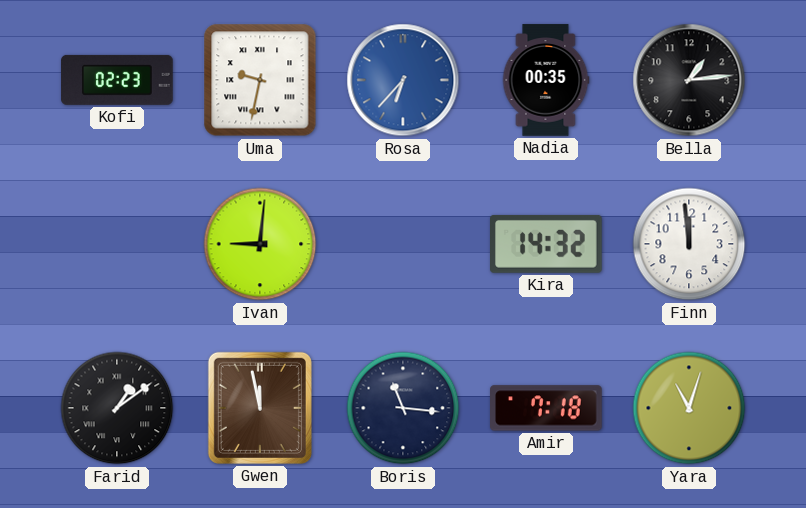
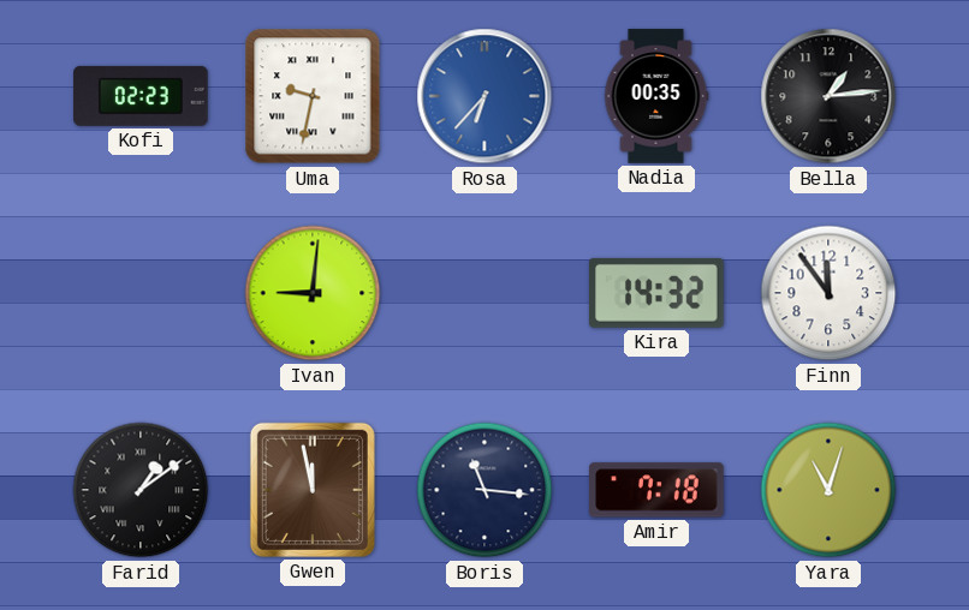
Finn: 11:59 -> 11:54
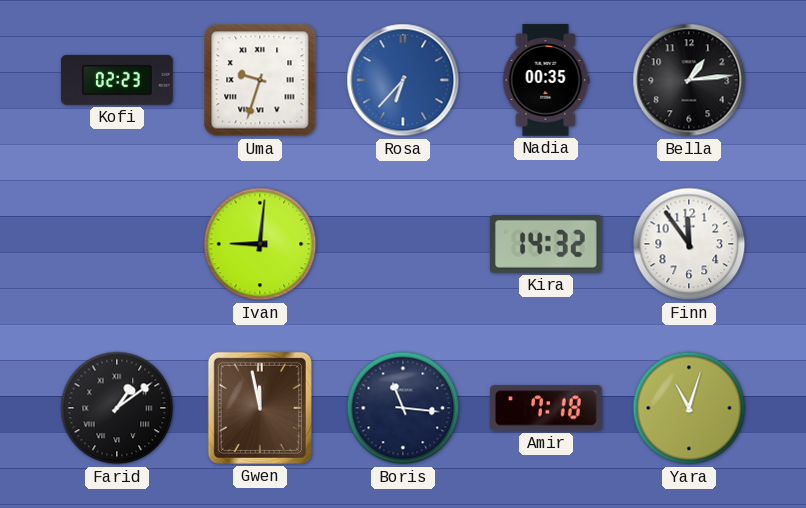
Uma: 9:32 -> 9:33
